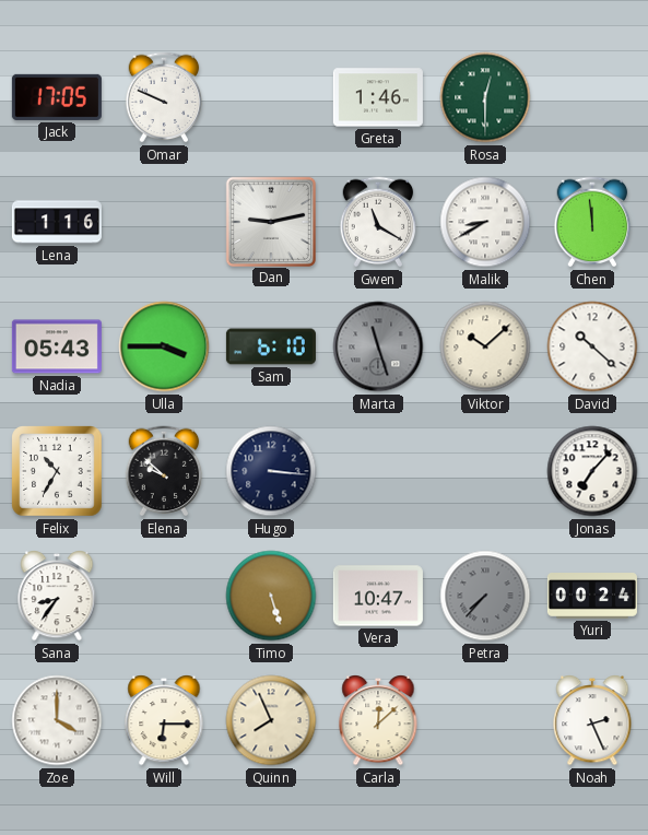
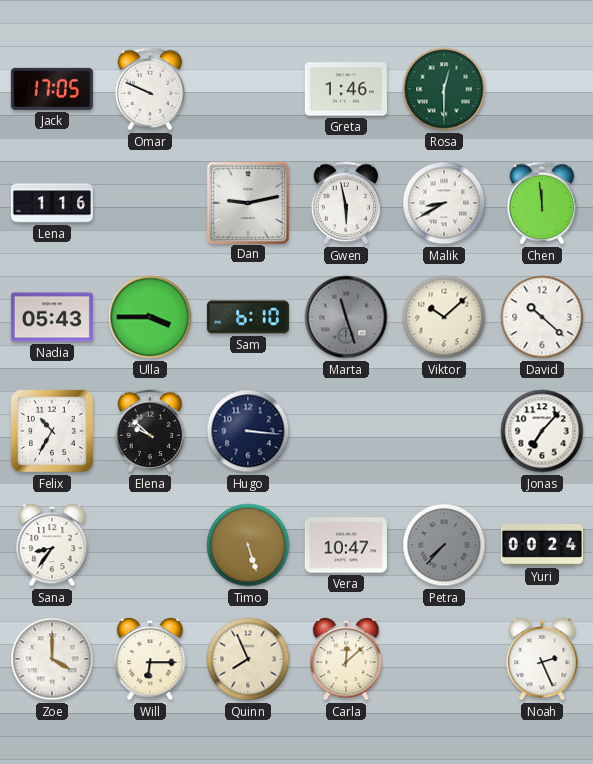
Gwen: 11:20 -> 5:58
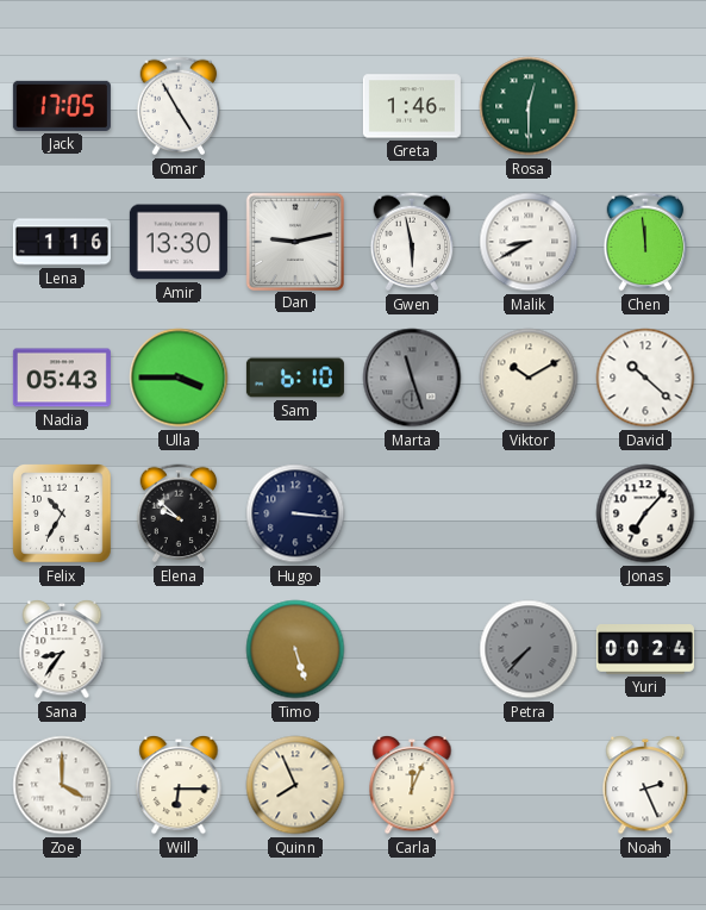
Omar: 9:49 -> 4:55
Amir: none -> 13:30
Viktor: 10:08 -> 10:10
Vera: 10:47 -> none
Carla: 12:08 -> 12:04
